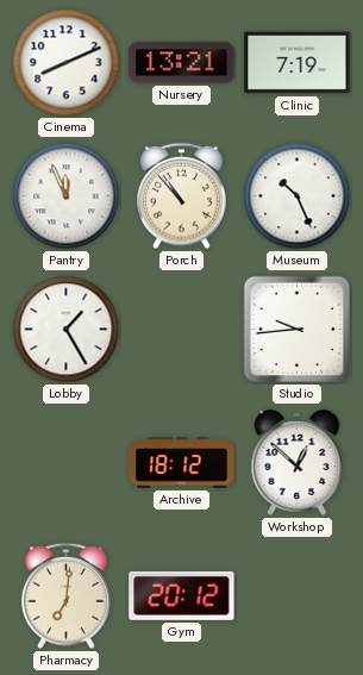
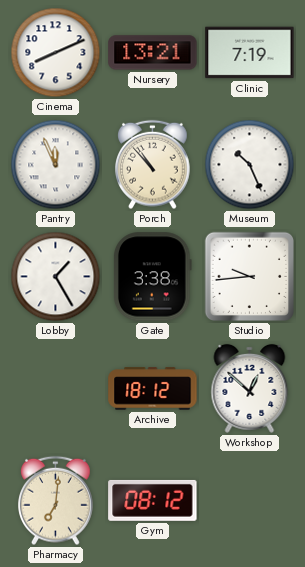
Gate: none -> 3:38
Gym: 20:12 -> 08:12
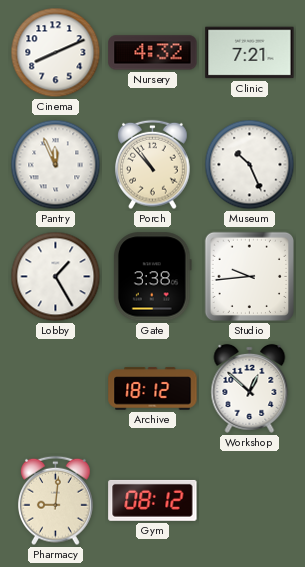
Nursery: 13:21 -> 4:32
Clinic: 7:19 -> 7:21
Pharmacy: 7:01 -> 9:01
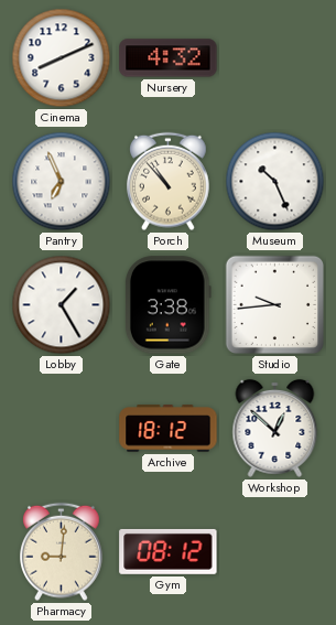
Clinic: 7:21 -> none
Pantry: 11:56 -> 6:56
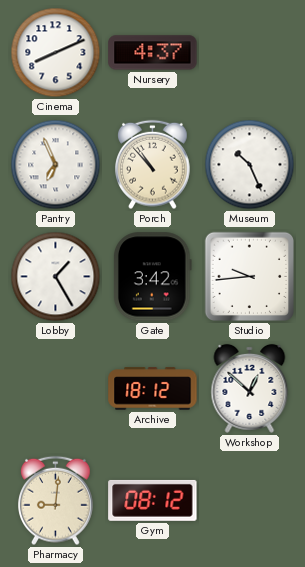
Nursery: 4:32 -> 4:37
Gate: 3:38 -> 3:42
